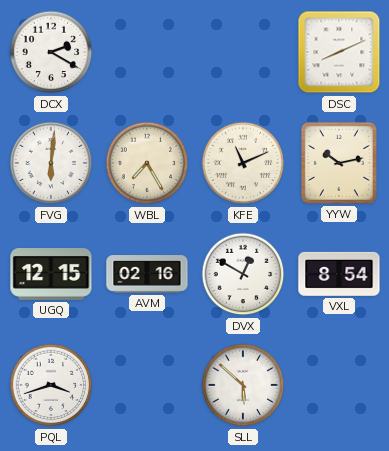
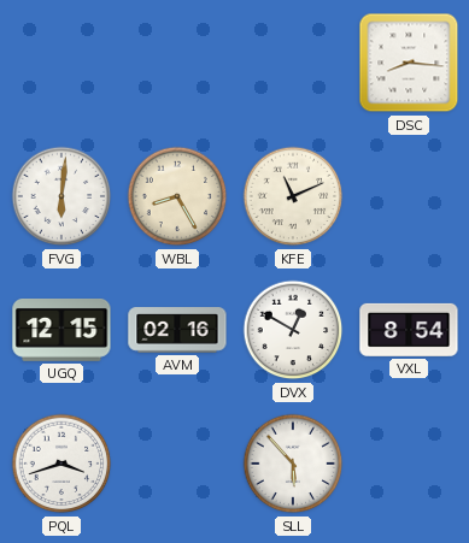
DCX: 2:20 -> none
DSC: 8:11 -> 8:16
WBL: 7:25 -> 8:25
YYW: 10:13 -> none
SLL: 5:52 -> 5:53
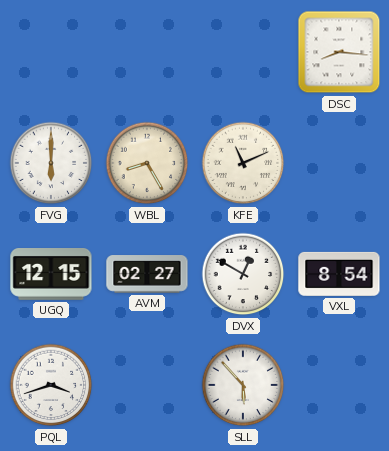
FVG: 6:01 -> 6:00
AVM: 02:16 -> 02:27
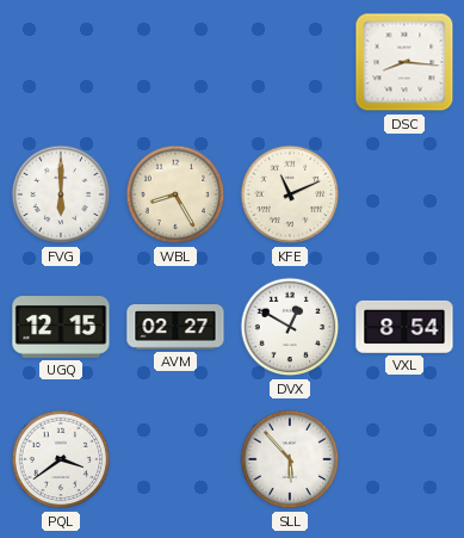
PQL: 3:42 -> 3:39
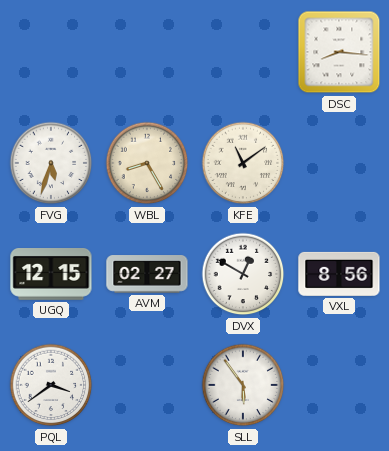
FVG: 6:00 -> 5:33
KFE: 11:11 -> 11:09
VXL: 8:54 -> 8:56
SLL: 5:53 -> 5:54
